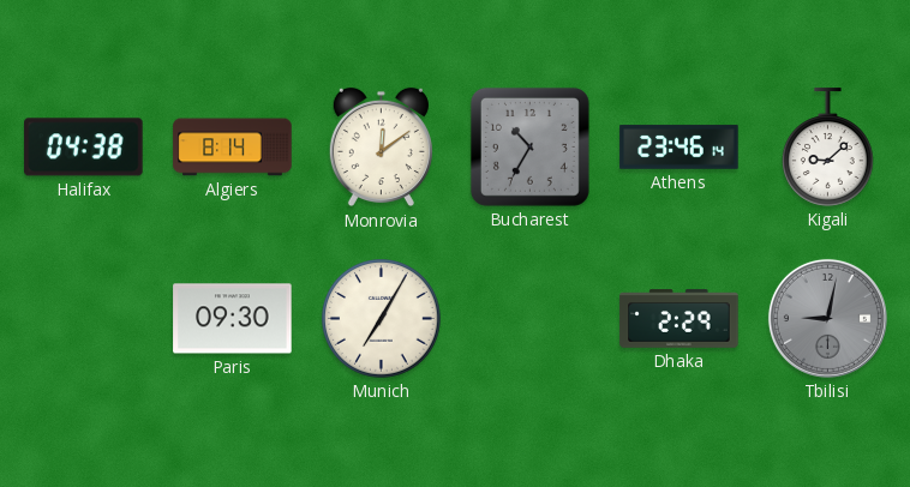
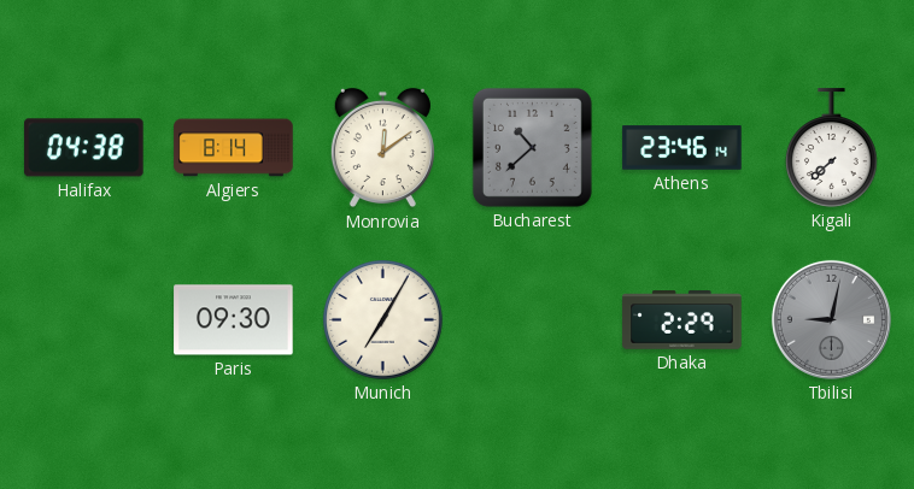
Bucharest: 10:35 -> 10:38
Kigali: 9:08 -> 7:38
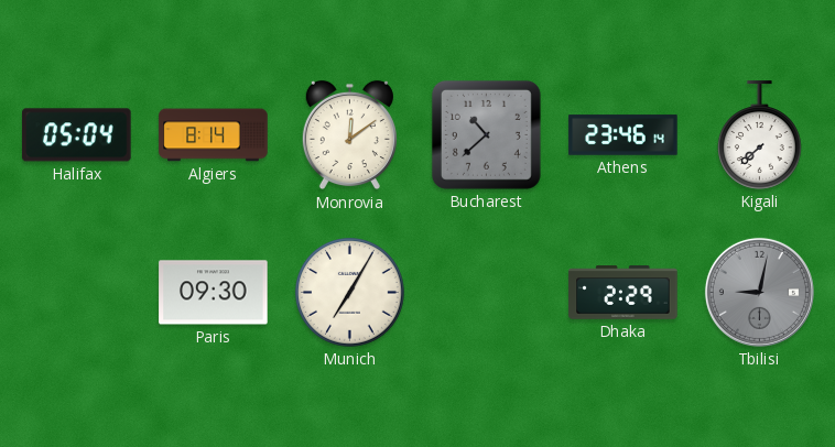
Halifax: 04:38 -> 05:04
